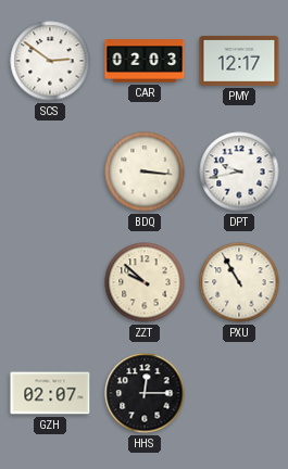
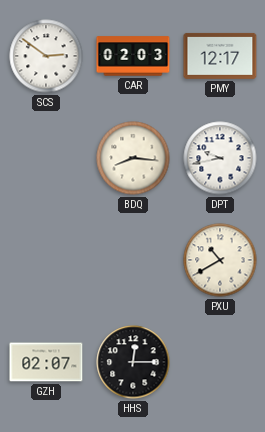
BDQ: 3:16 -> 8:16
ZZT: 9:52 -> none
PXU: 10:55 -> 10:40
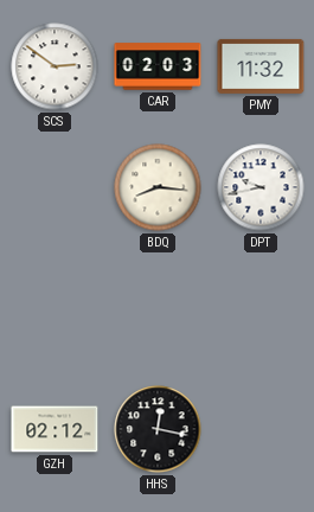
PMY: 12:17 -> 11:32
PXU: 10:40 -> none
GZH: 02:07 -> 02:12
HHS: 12:15 -> 12:17
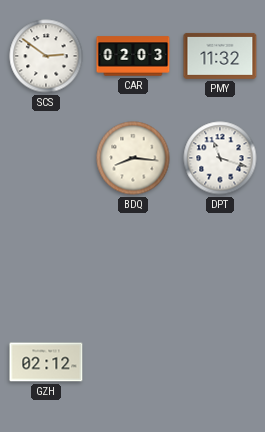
DPT: 9:43 -> 11:18
HHS: 12:17 -> none
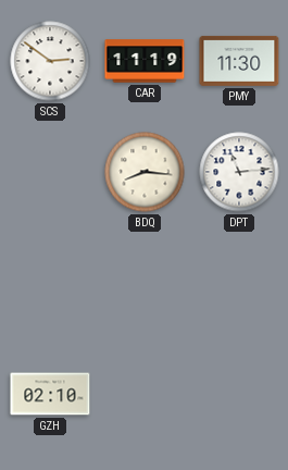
CAR: 02:03 -> 11:19
PMY: 11:32 -> 11:30
DPT: 11:18 -> 11:14
GZH: 02:12 -> 02:10
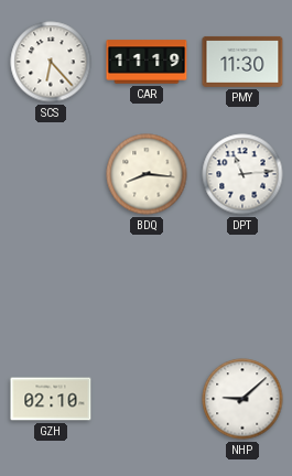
SCS: 2:51 -> 6:23
NHP: none -> 9:08
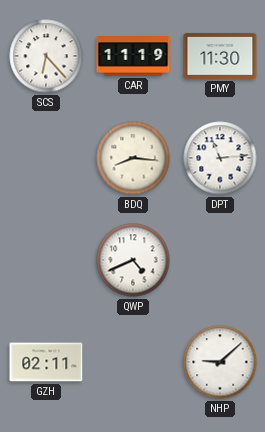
QWP: none -> 4:41
GZH: 02:10 -> 02:11
